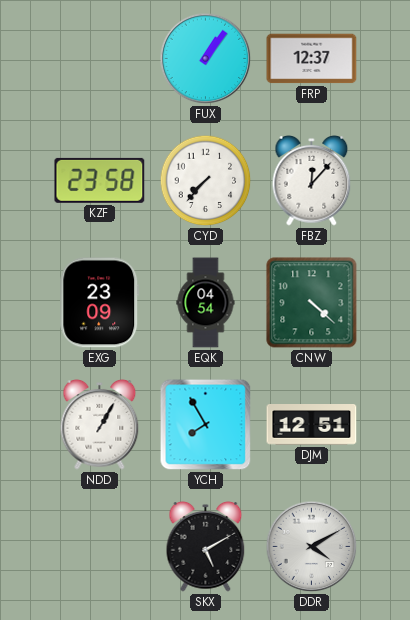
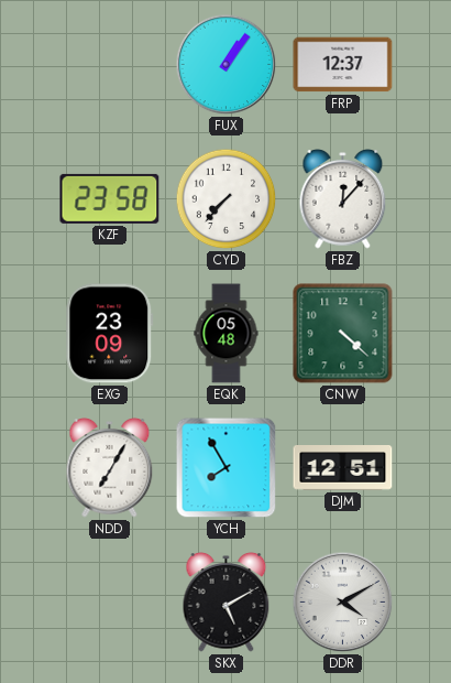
EQK: 04:54 -> 05:48
NDD: 1:05 -> 7:05
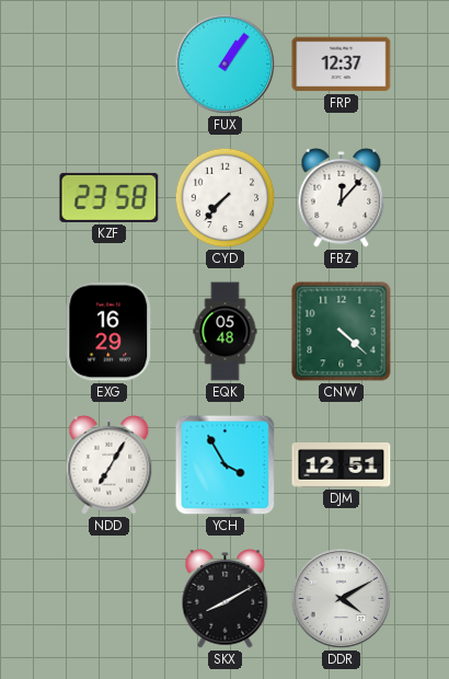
EXG: 23:09 -> 16:29
YCH: 7:55 -> 3:55
SKX: 5:10 -> 8:10
